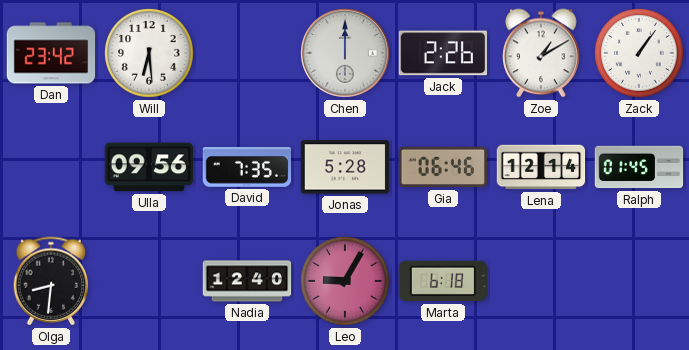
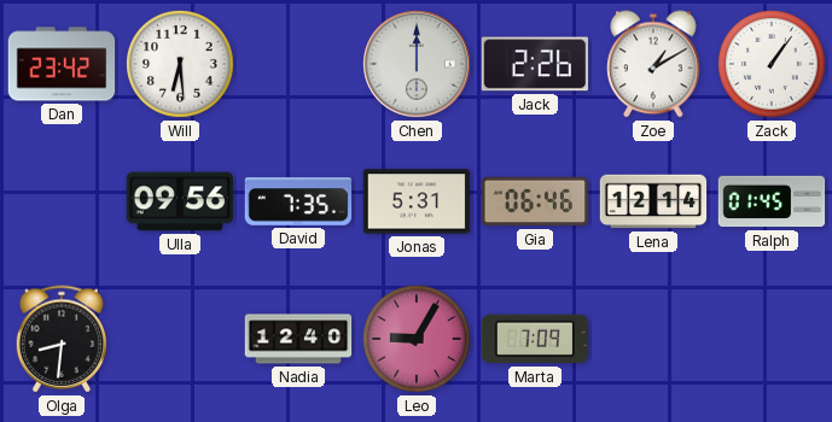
Jonas: 5:28 -> 5:31
Marta: 6:18 -> 7:09
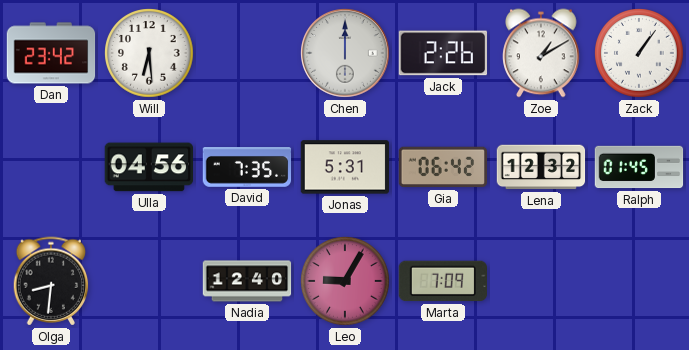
Ulla: 09:56 -> 04:56
Gia: 06:46 -> 06:42
Lena: 12:14 -> 12:32
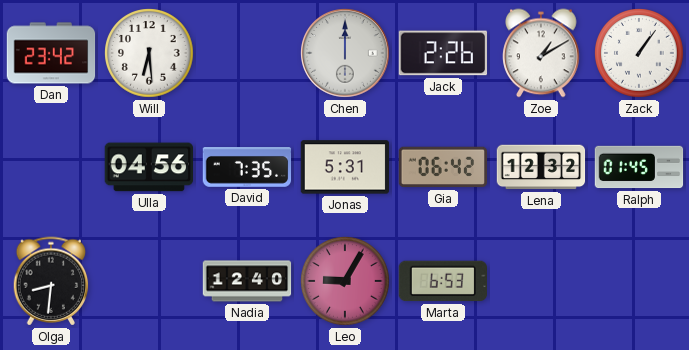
Marta: 7:09 -> 6:53
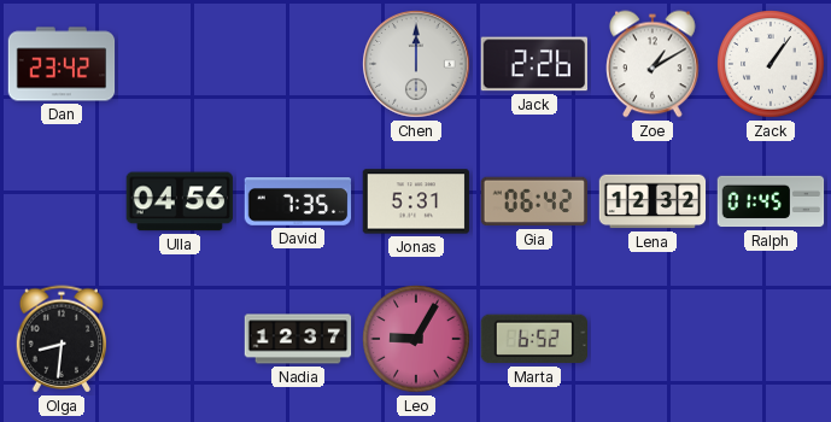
Will: 6:29 -> none
Nadia: 12:40 -> 12:37
Marta: 6:53 -> 6:52
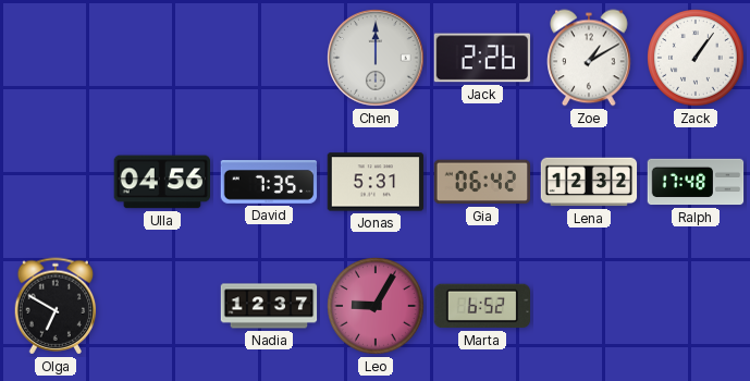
Dan: 23:42 -> none
Ralph: 01:45 -> 17:48
Olga: 8:31 -> 6:50
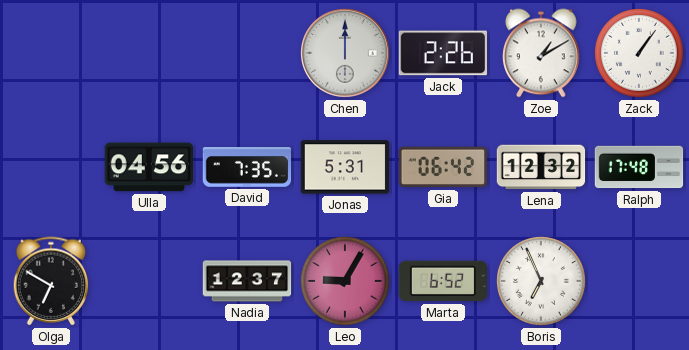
Boris: none -> 6:56
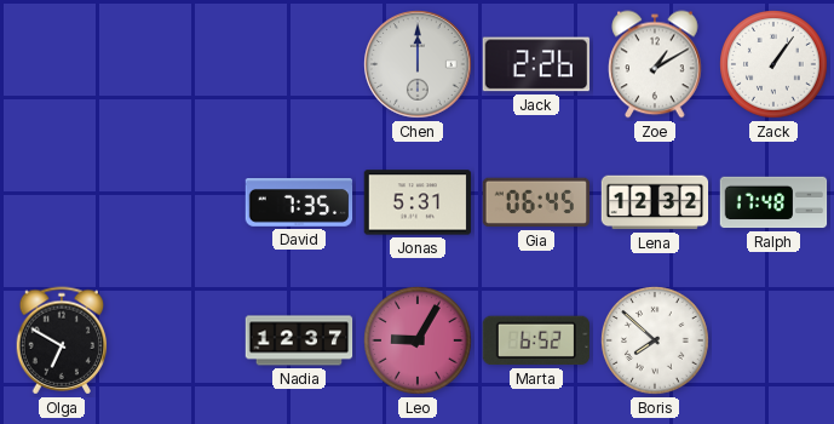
Ulla: 04:56 -> none
Gia: 06:42 -> 06:45
Boris: 6:56 -> 7:52
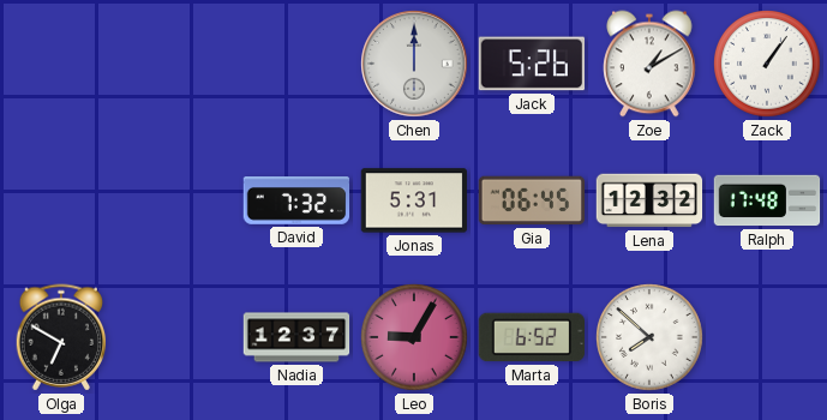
Jack: 2:26 -> 5:26
David: 7:35 -> 7:32
